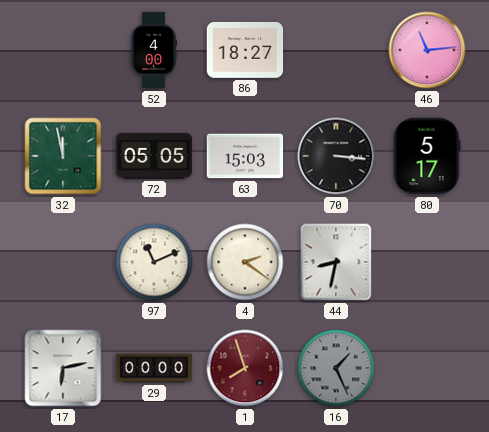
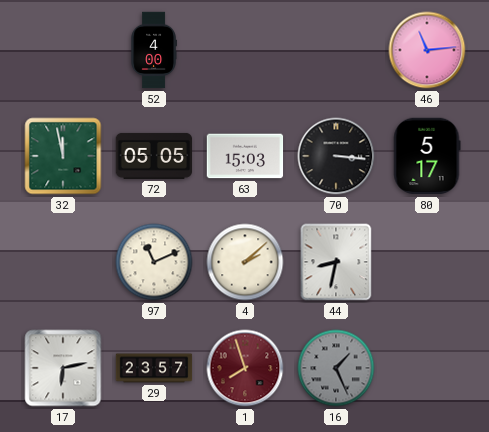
86: 18:27 -> none
4: 2:21 -> 2:08
29: 00:00 -> 23:57
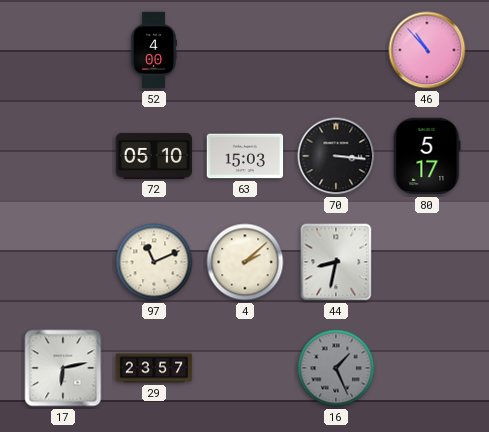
46: 11:14 -> 10:53
32: 11:58 -> none
72: 05:05 -> 05:10
1: 7:57 -> none
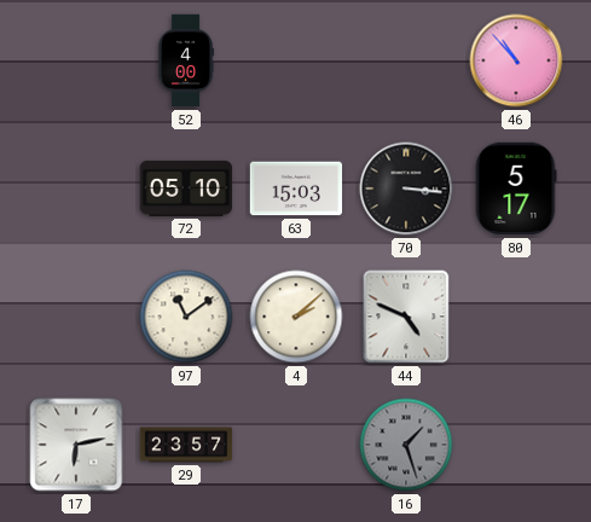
97: 11:11 -> 11:09
44: 8:32 -> 4:49
16: 1:26 -> 1:27
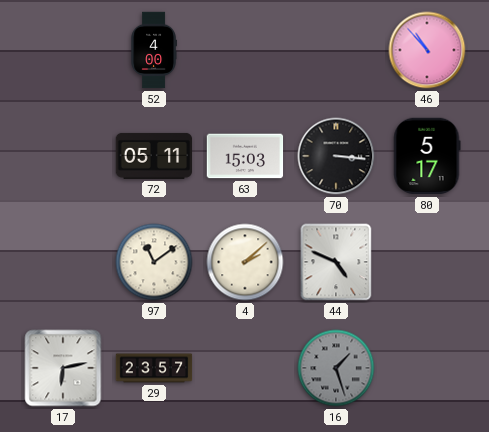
72: 05:10 -> 05:11
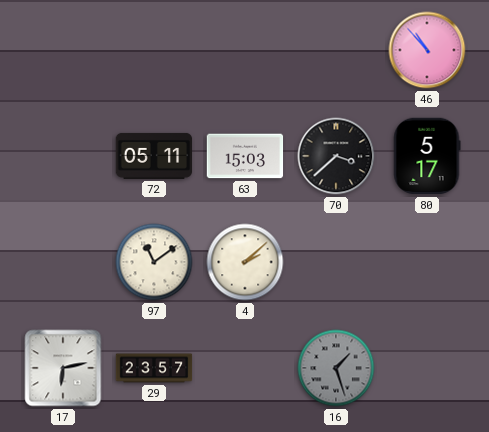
52: 4:00 -> none
70: 3:16 -> 3:38
44: 4:49 -> none
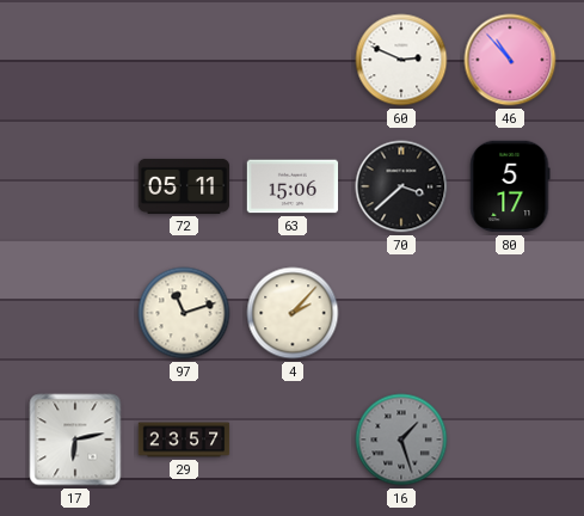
60: none -> 2:49
63: 15:03 -> 15:06
97: 11:09 -> 11:12
4: 2:08 -> 2:07
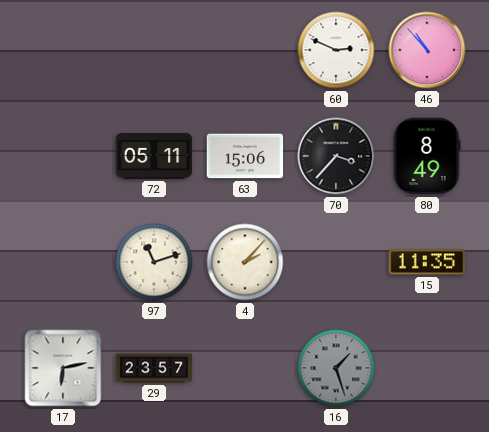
70: 3:38 -> 3:37
80: 5:17 -> 8:49
15: none -> 11:35
